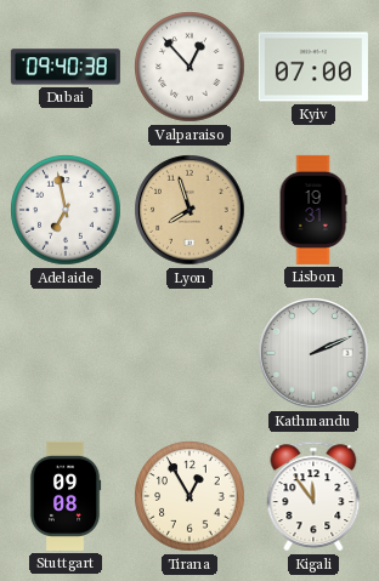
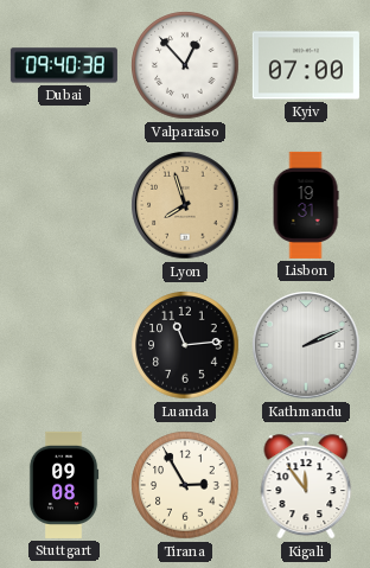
Adelaide: 6:58 -> none
Luanda: none -> 11:14
Tirana: 12:55 -> 2:55
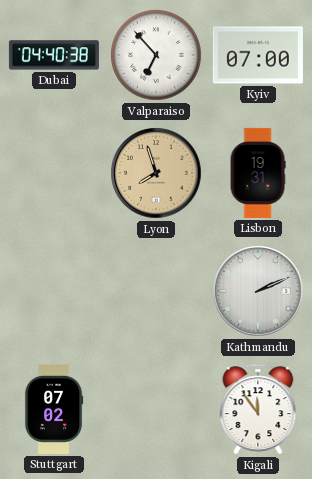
Dubai: 09:40 -> 04:40
Valparaiso: 12:53 -> 6:53
Luanda: 11:14 -> none
Stuttgart: 09:08 -> 07:02
Tirana: 2:55 -> none
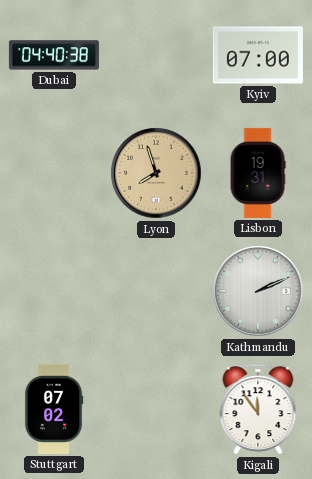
Valparaiso: 6:53 -> none
